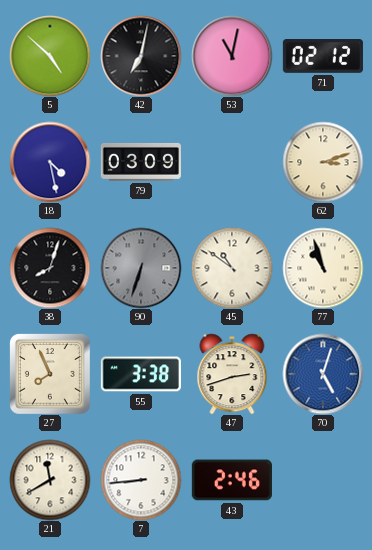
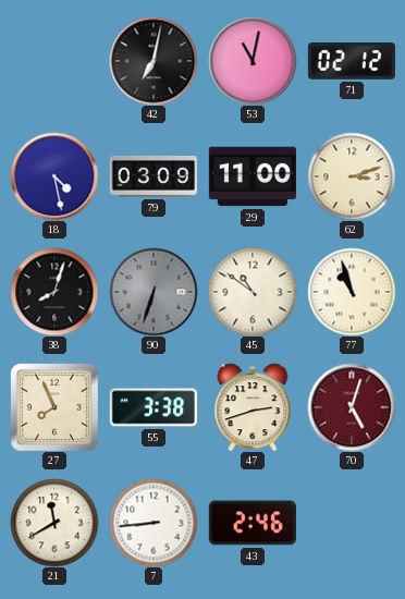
5: 4:52 -> none
29: none -> 11:00
70 dial: blue -> burgundy
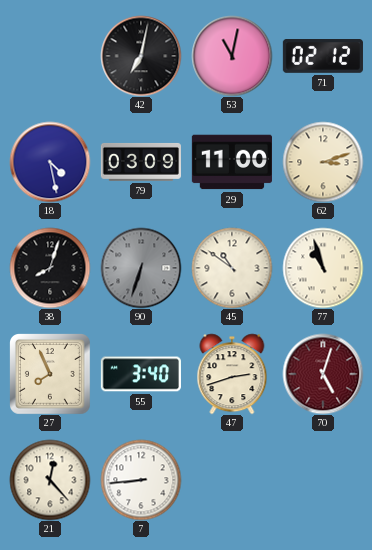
55: 3:38 -> 3:40
21: 11:40 -> 12:23
43: 2:46 -> none
